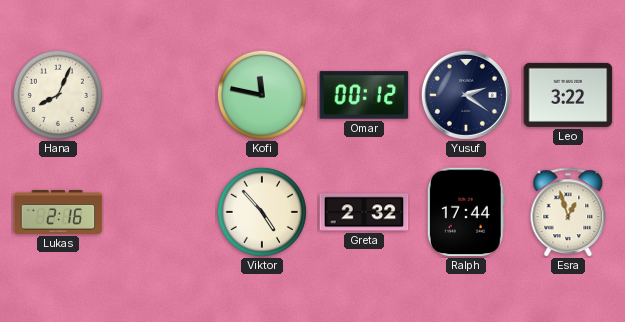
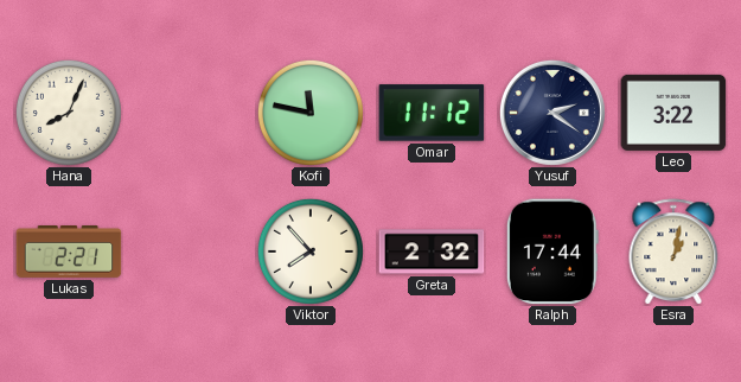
Omar: 00:12 -> 11:12
Lukas: 2:16 -> 2:21
Viktor: 4:53 -> 7:53
Esra: 12:57 -> 1:02
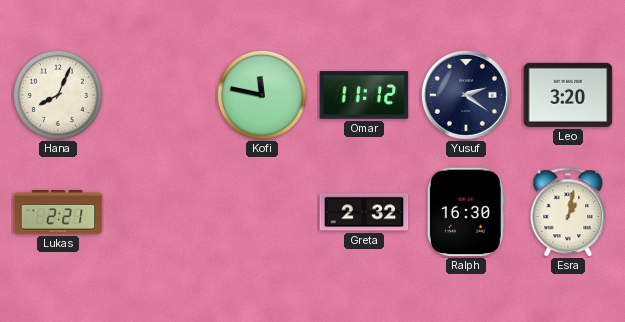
Leo: 3:22 -> 3:20
Viktor: 7:53 -> none
Ralph: 17:44 -> 16:30
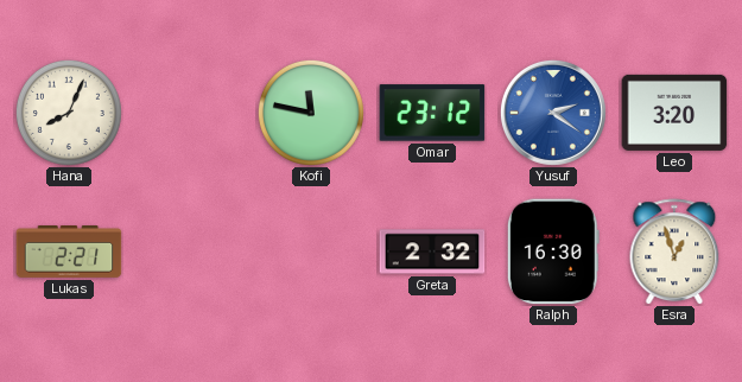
Omar: 11:12 -> 23:12
Yusuf dial: navy -> blue
Esra: 1:02 -> 12:57
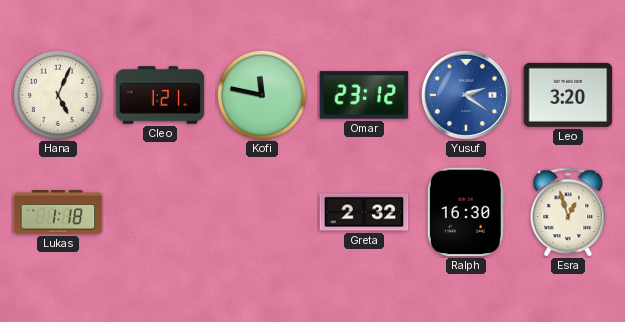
Hana: 8:04 -> 5:04
Cleo: none -> 1:21
Lukas: 2:21 -> 1:18
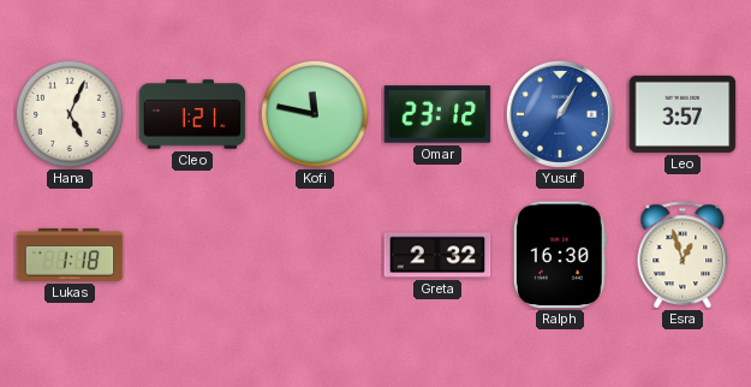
Yusuf: 2:21 -> 1:05
Leo: 3:20 -> 3:57
